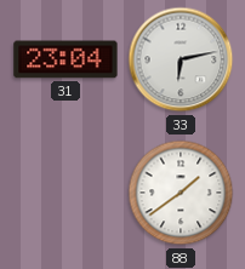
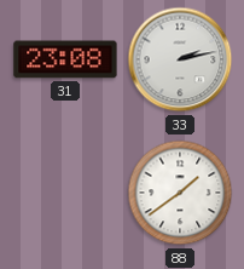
31: 23:04 -> 23:08
33: 6:13 -> 2:13
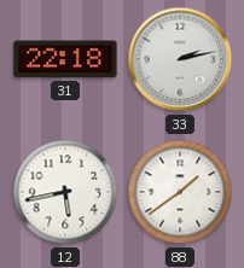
31: 23:08 -> 22:18
12: none -> 5:43
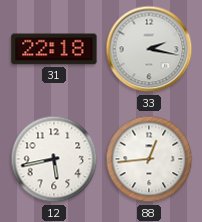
33: 2:13 -> 2:17
88: 1:39 -> 12:44
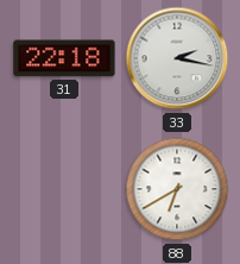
12: 5:43 -> none
88: 12:44 -> 6:40
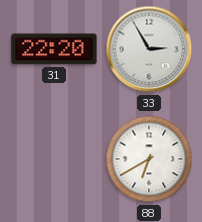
31: 22:18 -> 22:20
33: 2:17 -> 2:55
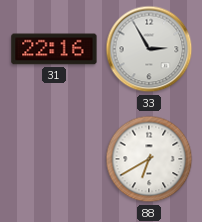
31: 22:20 -> 22:16
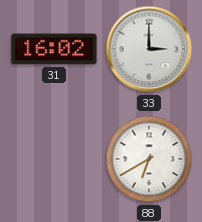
31: 22:16 -> 16:02
33: 2:55 -> 3:00
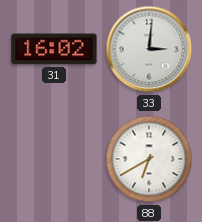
33: 3:00 -> 3:01
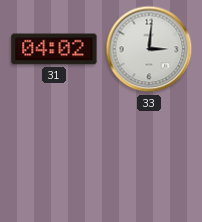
31: 16:02 -> 04:02
88: 6:40 -> none
